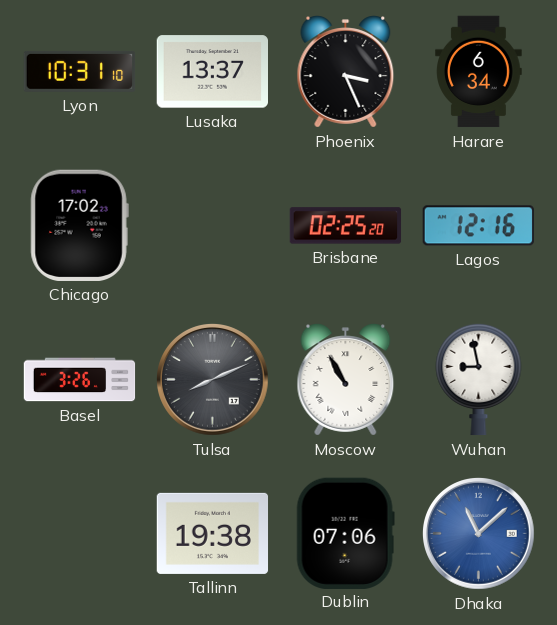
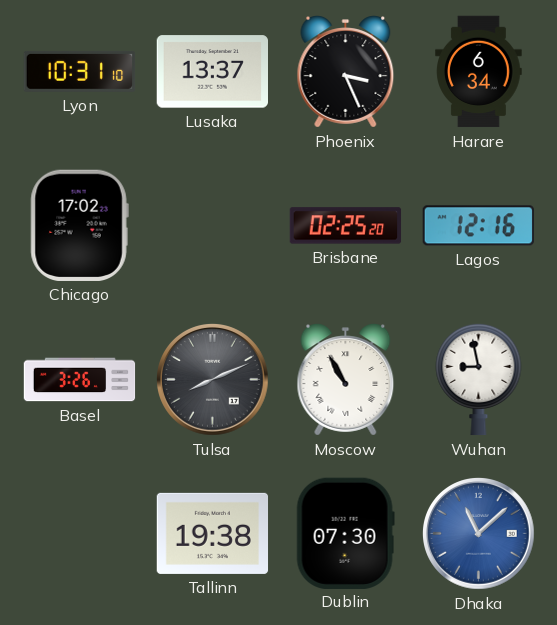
Dublin: 07:06 -> 07:30
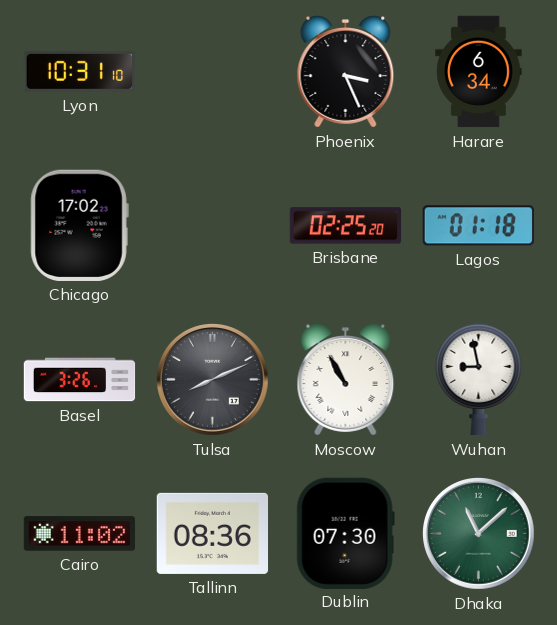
Lusaka: 13:37 -> none
Lagos: 12:16 -> 01:18
Cairo: none -> 11:02
Tallinn: 19:38 -> 08:36
Dhaka dial: blue -> green
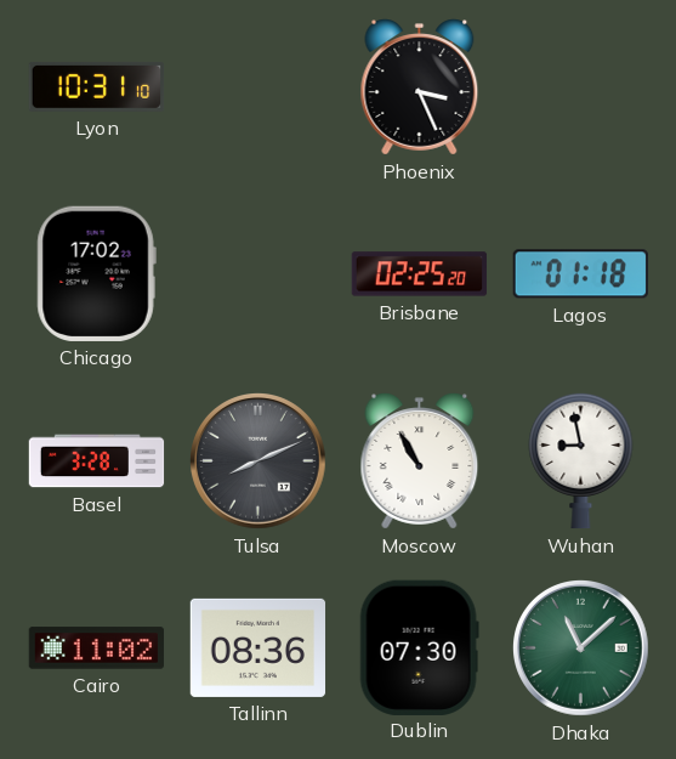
Harare: 6:34 -> none
Basel: 3:26 -> 3:28
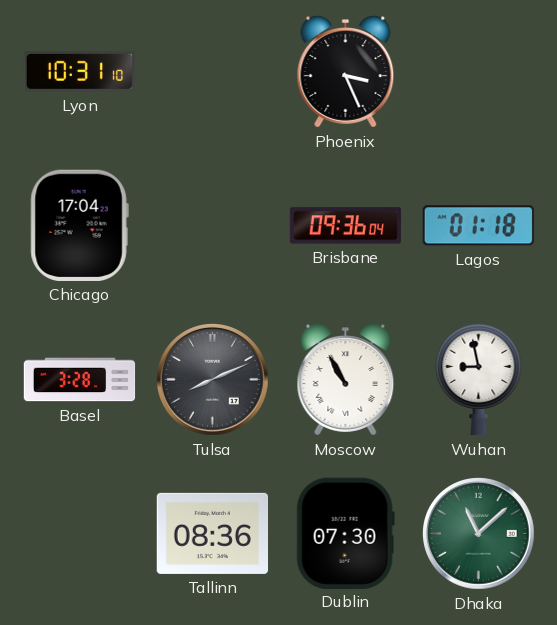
Chicago: 17:02 -> 17:04
Brisbane: 02:25 -> 09:36
Cairo: 11:02 -> none
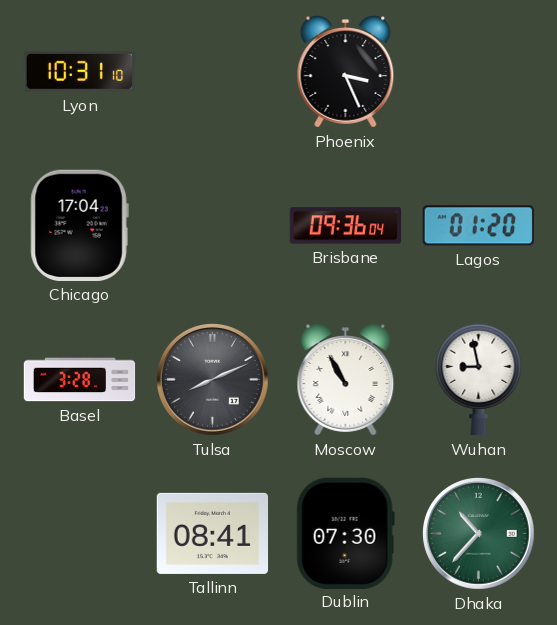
Lagos: 01:18 -> 01:20
Tallinn: 08:36 -> 08:41
Dhaka: 11:08 -> 10:37
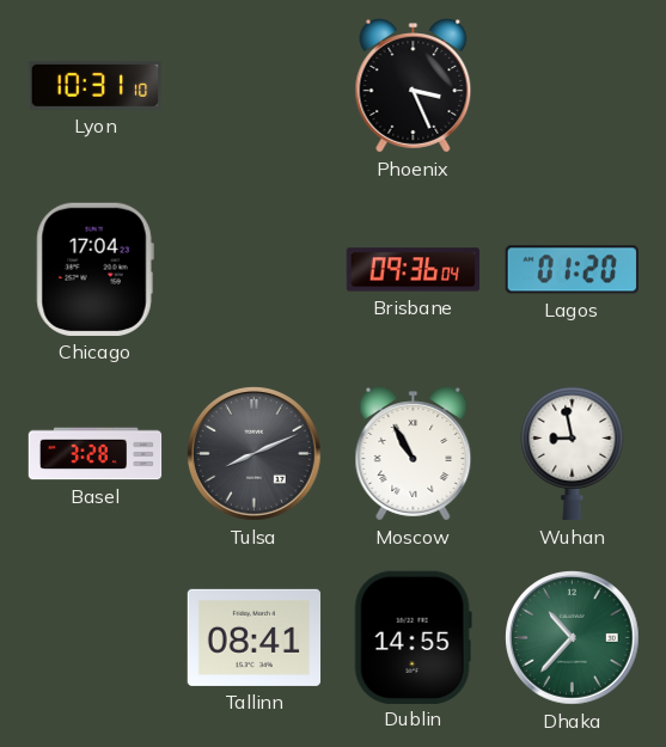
Dublin: 07:30 -> 14:55
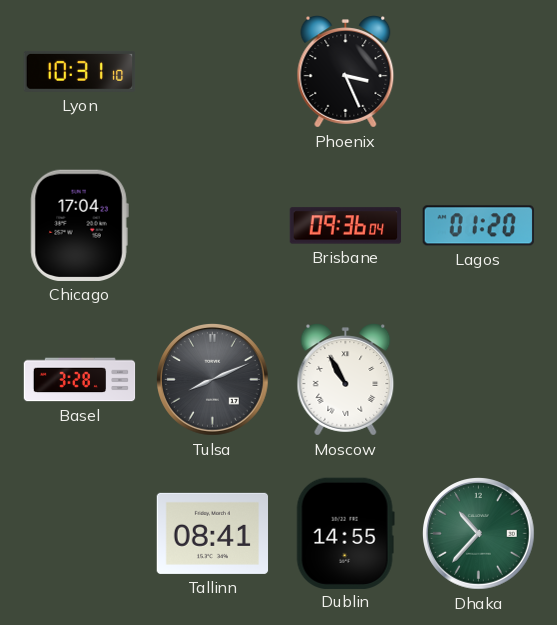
Wuhan: 8:58 -> none
